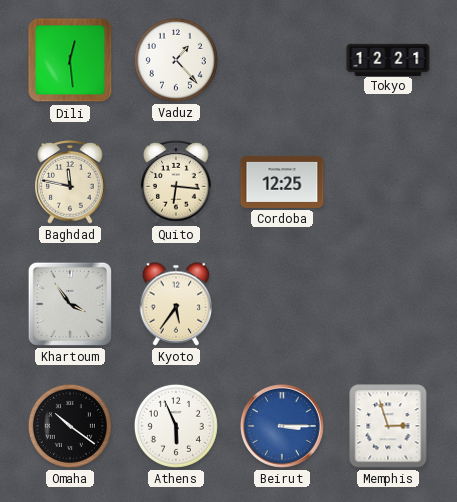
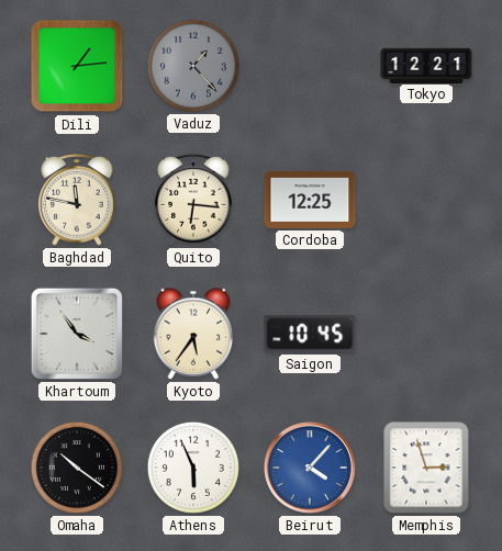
Dili: 12:29 -> 1:14
Vaduz dial: white -> grey
Saigon: none -> 10:45
Beirut: 3:15 -> 4:07
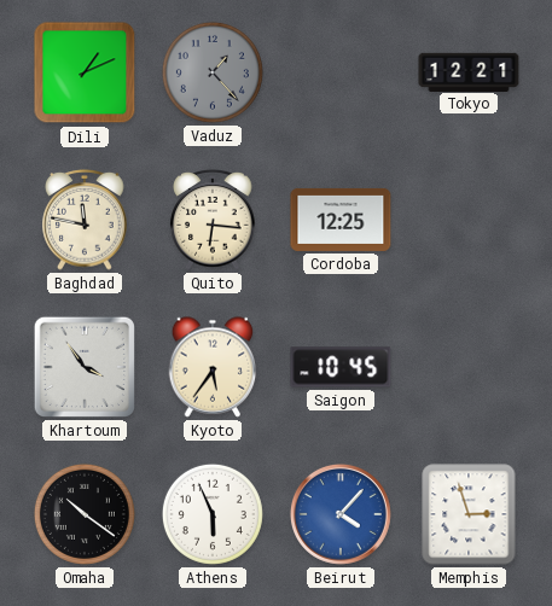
Dili: 1:14 -> 1:11
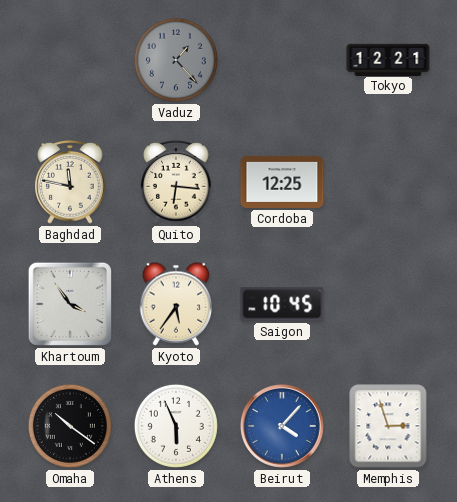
Dili: 1:11 -> none
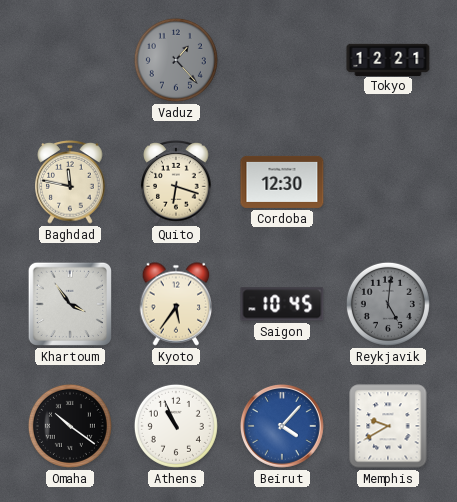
Quito: 6:16 -> 6:18
Cordoba: 12:25 -> 12:30
Reykjavik: none -> 5:01
Athens: 5:56 -> 10:56
Memphis: 2:57 -> 9:40
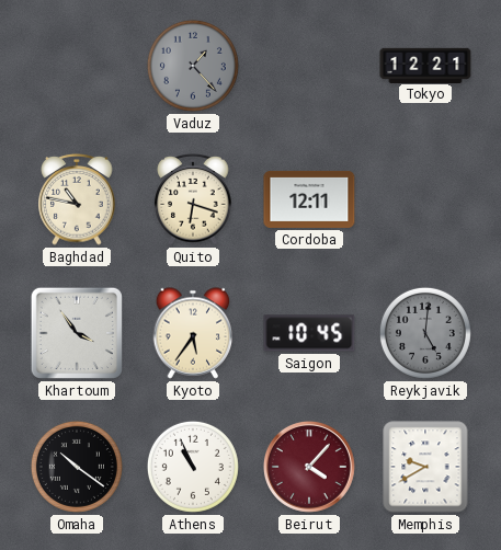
Baghdad: 11:47 -> 10:47
Cordoba: 12:30 -> 12:11
Beirut dial: blue -> burgundy
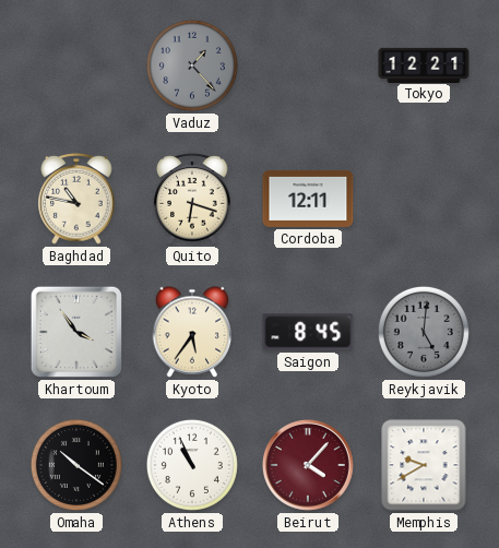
Saigon: 10:45 -> 8:45
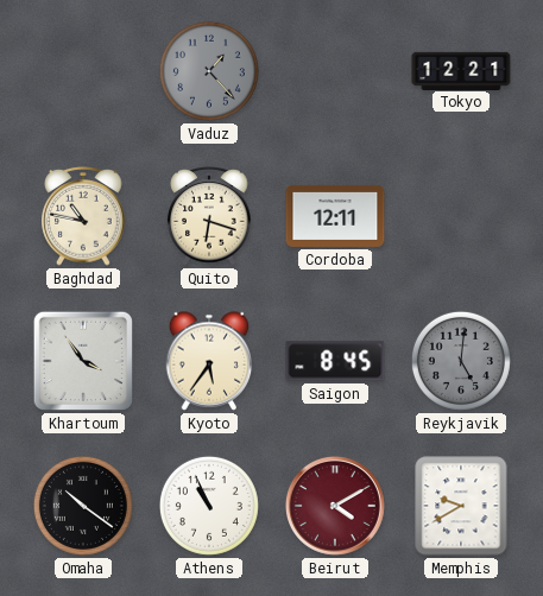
Beirut: 4:07 -> 4:10
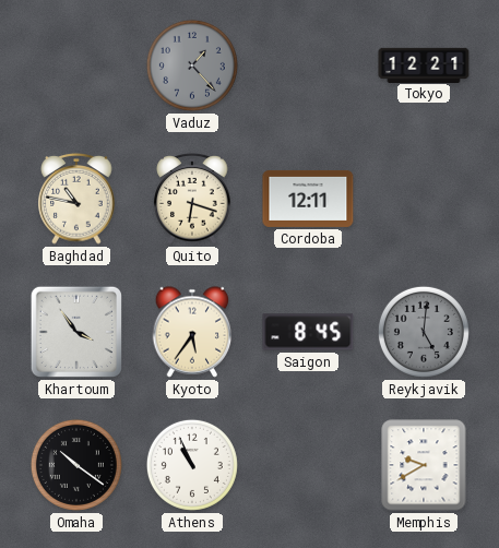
Beirut: 4:10 -> none
